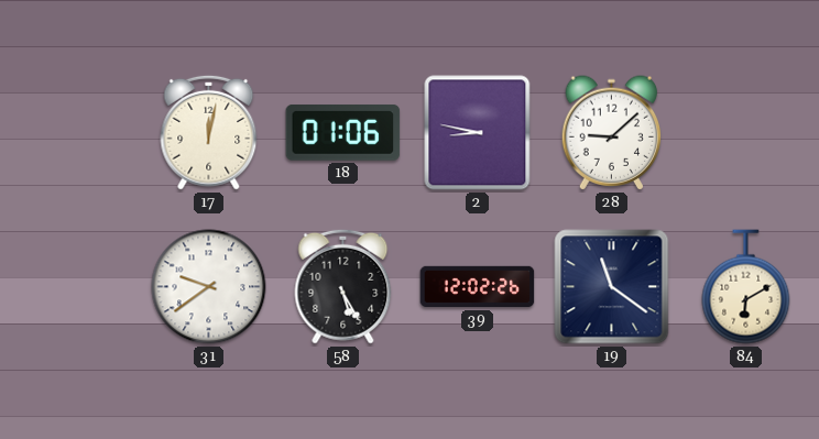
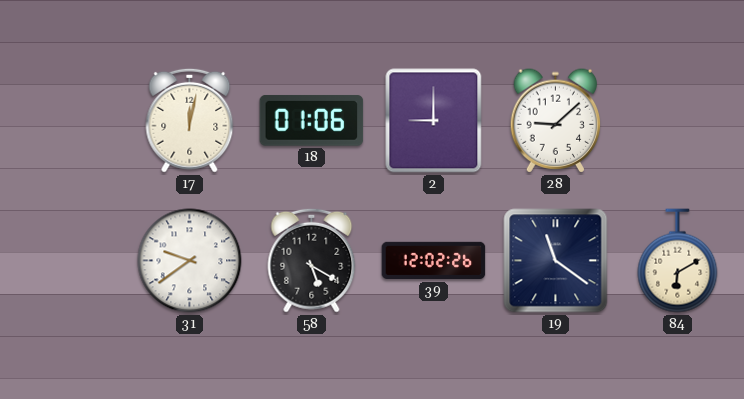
2: 8:47 -> 9:00
58: 5:25 -> 5:20
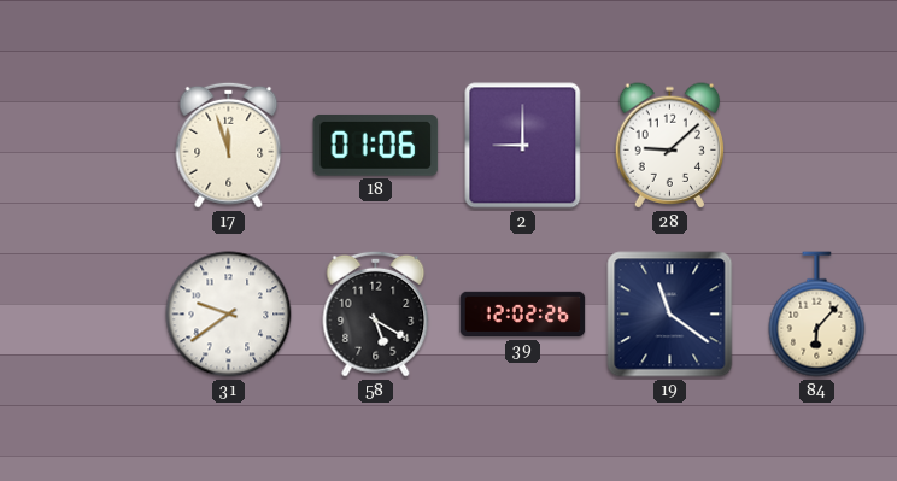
17: 12:02 -> 11:57
84: 6:10 -> 6:07
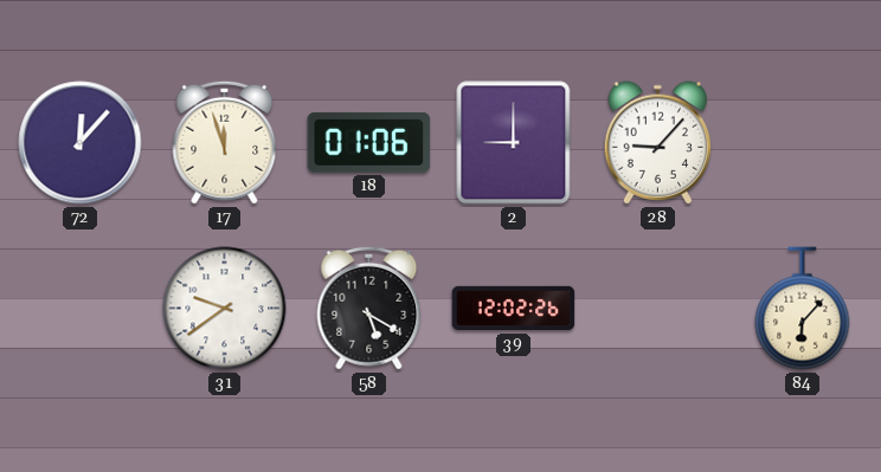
72: none -> 12:07
28: 9:08 -> 9:07
19: 11:21 -> none
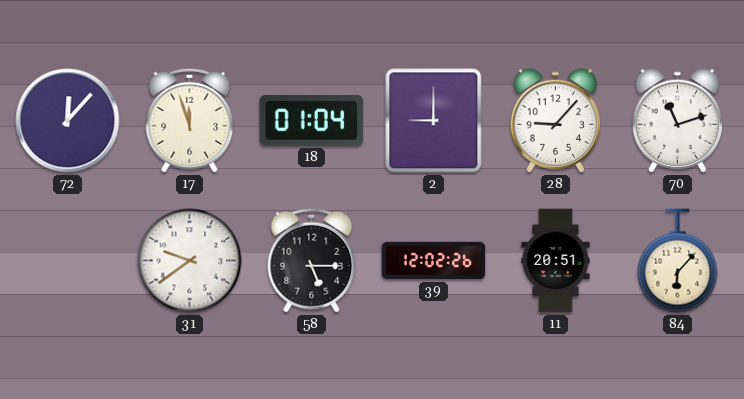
18: 01:06 -> 01:04
70: none -> 11:12
58: 5:20 -> 5:15
11: none -> 20:51
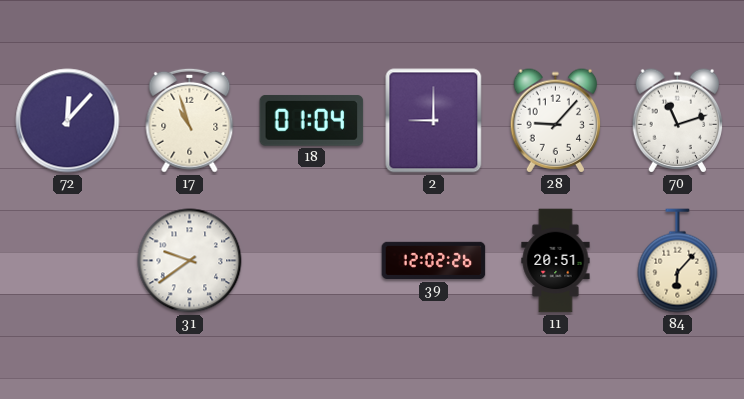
17: 11:57 -> 10:57
58: 5:15 -> none
